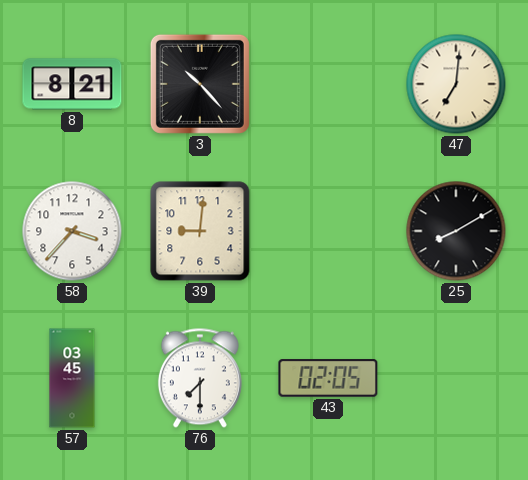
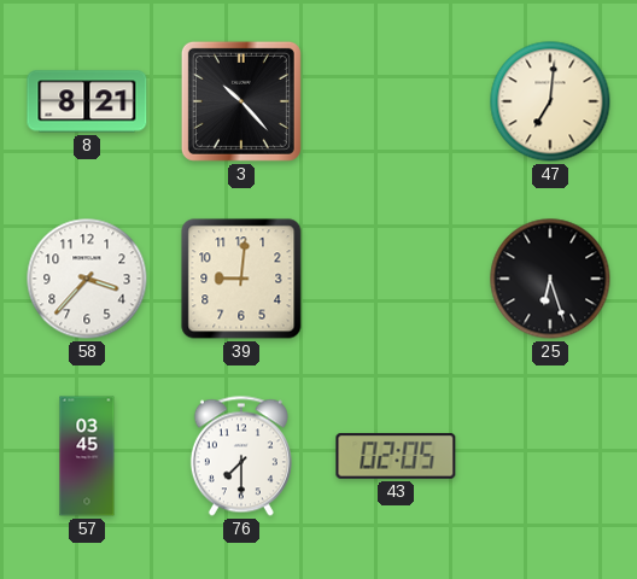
25: 8:10 -> 6:27
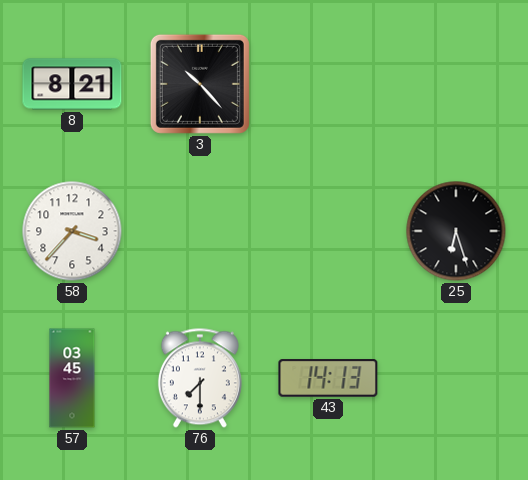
47: 7:01 -> none
39: 9:01 -> none
43: 02:05 -> 14:13
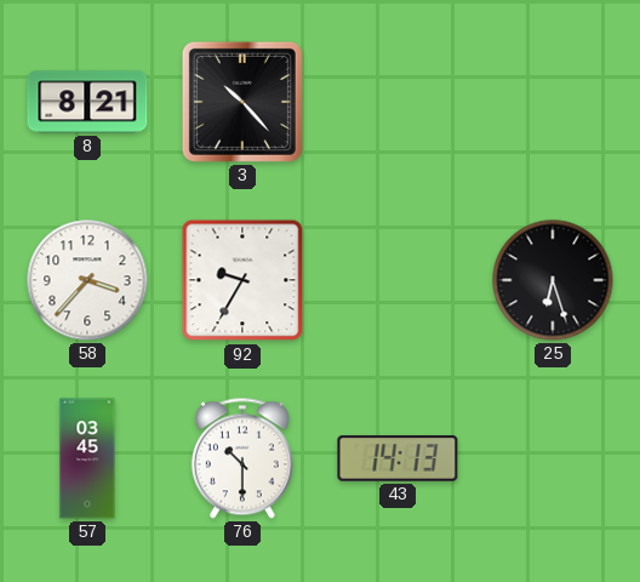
92: none -> 9:35
76: 7:30 -> 10:30
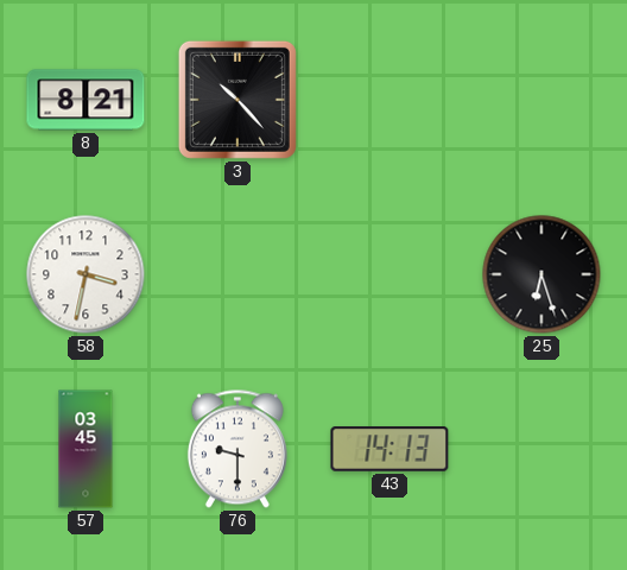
58: 3:37 -> 3:32
92: 9:35 -> none
76: 10:30 -> 9:30
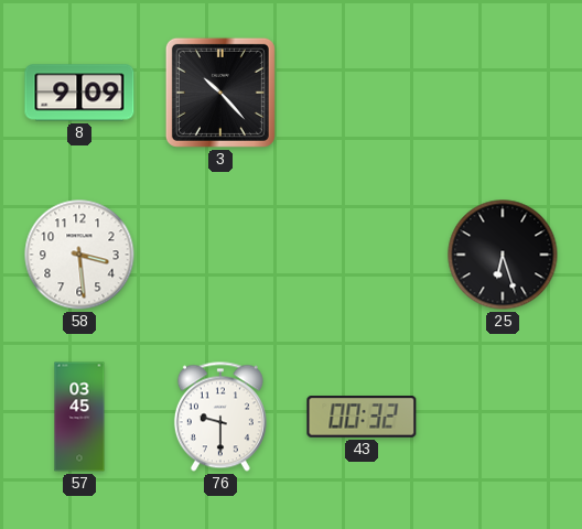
8: 8:21 -> 9:09
58: 3:32 -> 3:29
43: 14:13 -> 00:32
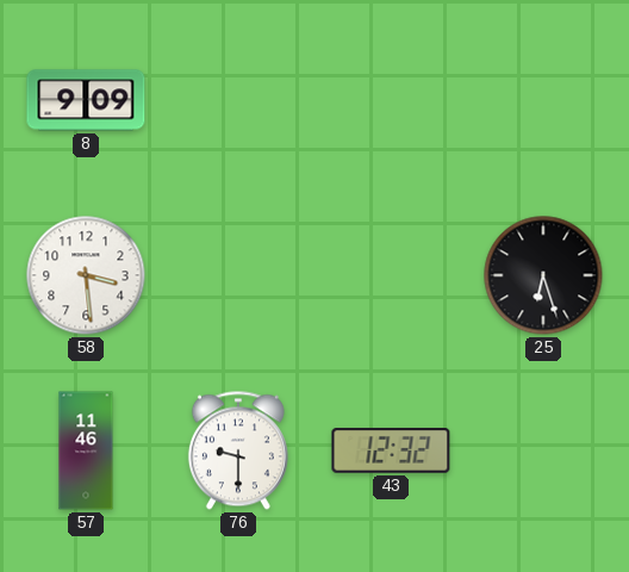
3: 10:23 -> none
57: 03:45 -> 11:46
43: 00:32 -> 12:32
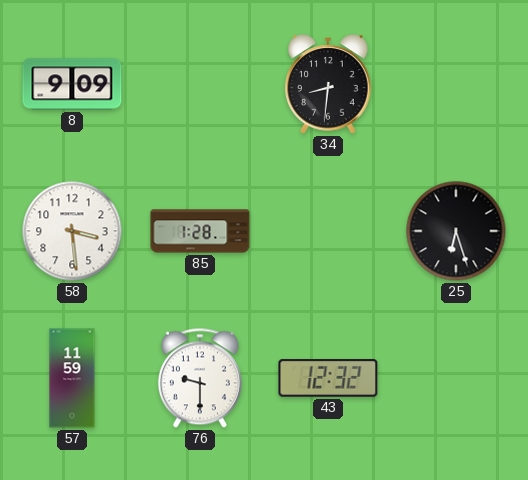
34: none -> 8:31
85: none -> 1:28
57: 11:46 -> 11:59
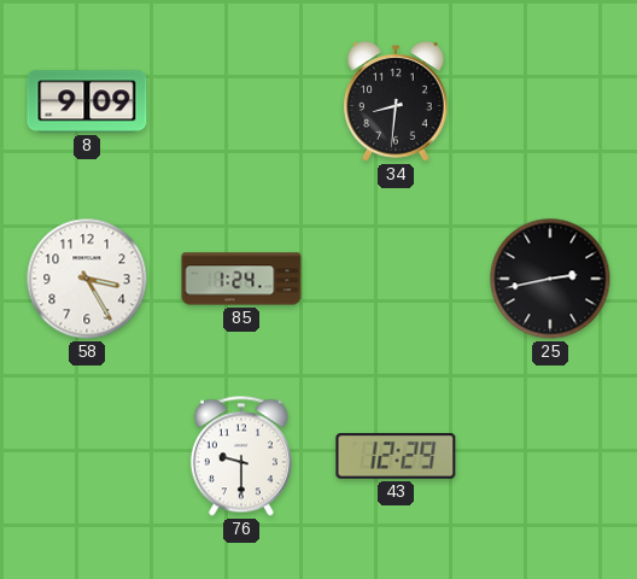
58: 3:29 -> 3:25
85: 1:28 -> 1:24
25: 6:27 -> 2:43
57: 11:59 -> none
43: 12:32 -> 12:29
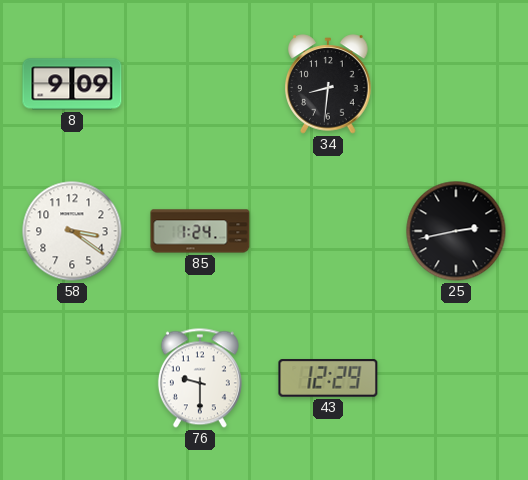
58: 3:25 -> 3:21
